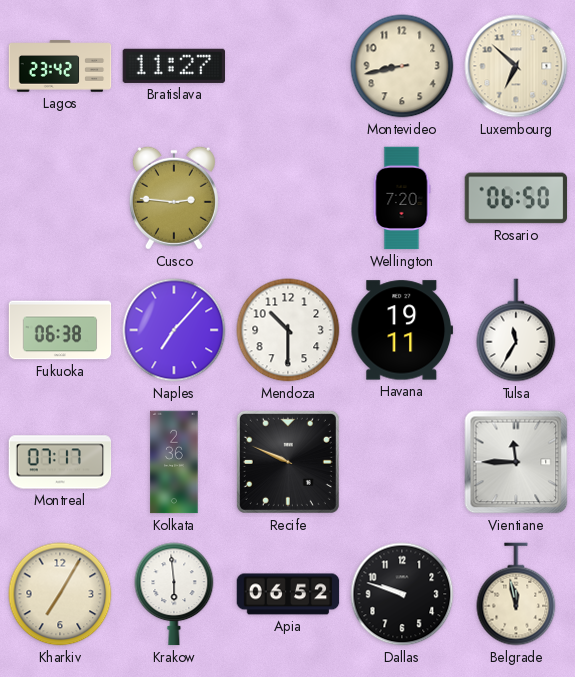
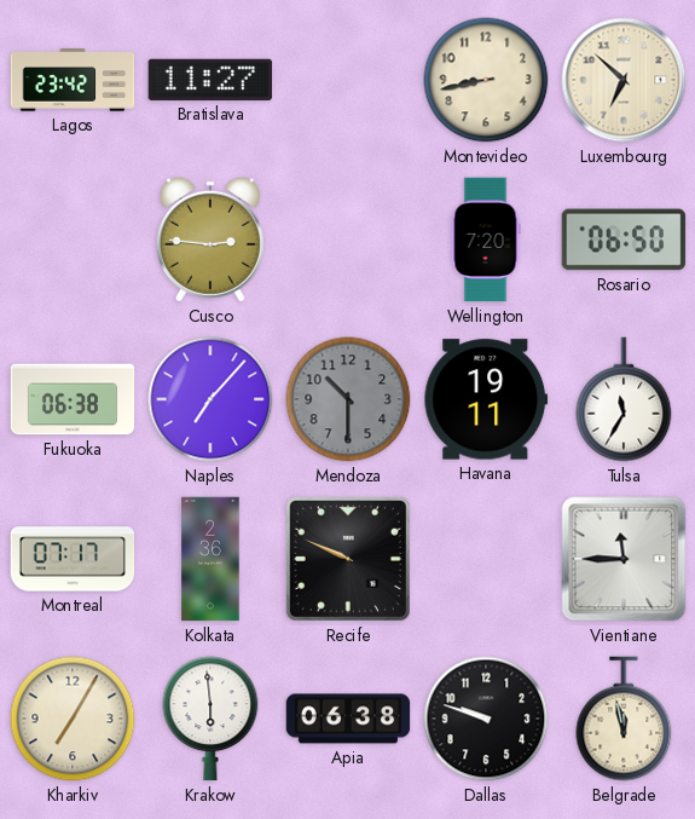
Mendoza dial: white -> grey
Apia: 06:52 -> 06:38
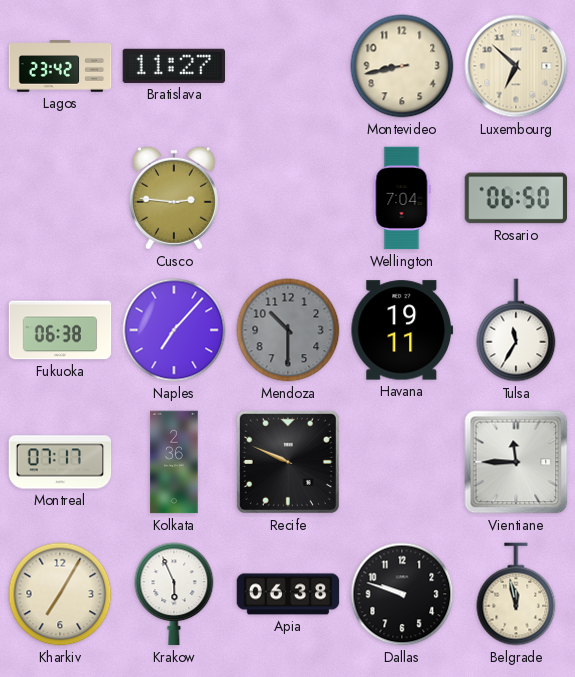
Wellington: 7:20 -> 7:04
Krakow: 5:59 -> 5:56
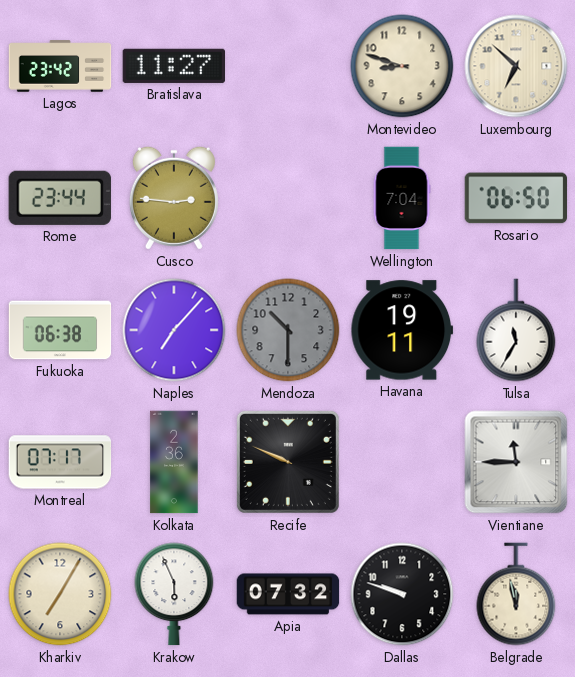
Montevideo: 8:43 -> 8:48
Rome: none -> 23:44
Apia: 06:38 -> 07:32
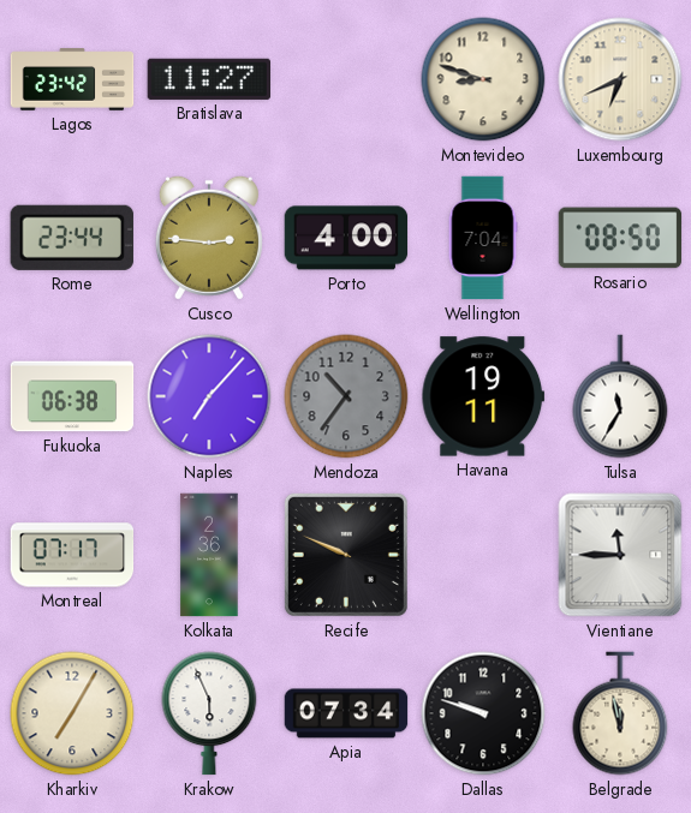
Luxembourg: 6:52 -> 6:41
Porto: none -> 4:00
Rosario: 06:50 -> 08:50
Mendoza: 10:30 -> 10:36
Apia: 07:32 -> 07:34
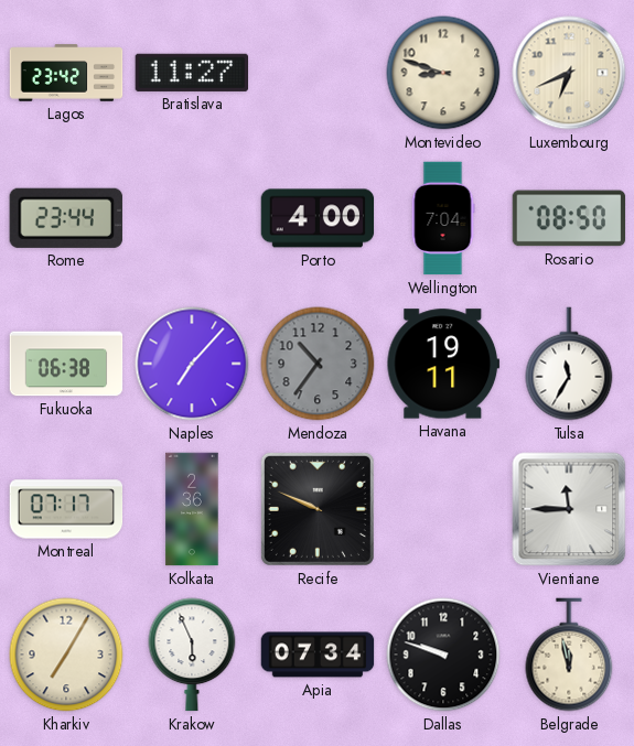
Cusco: 2:46 -> none
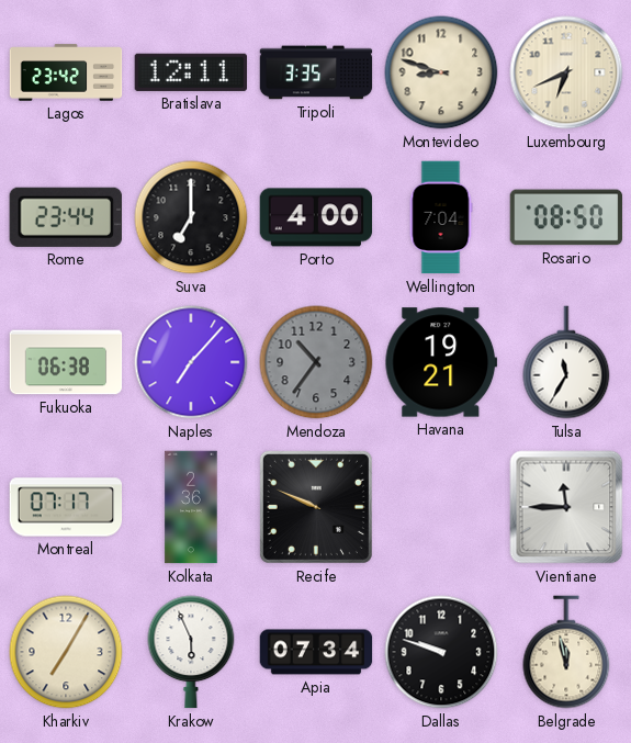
Bratislava: 11:27 -> 12:11
Tripoli: none -> 3:35
Suva: none -> 7:00
Havana: 19:11 -> 19:21
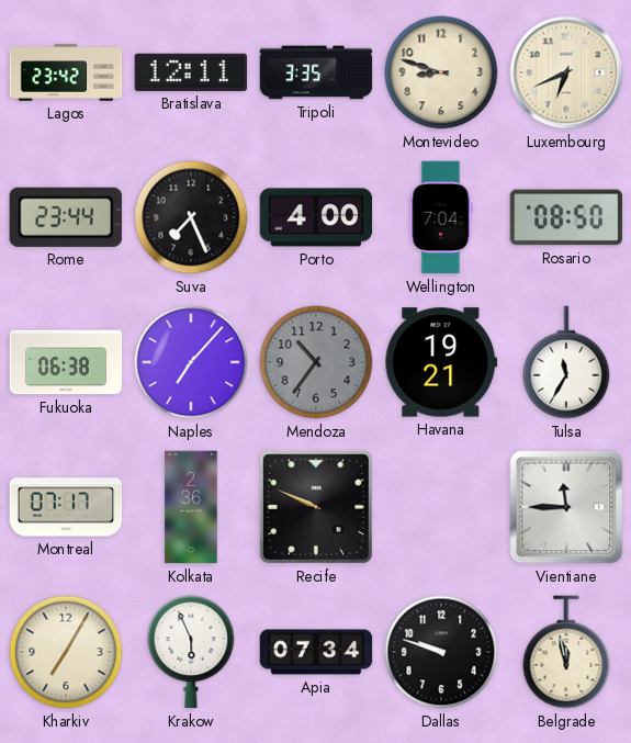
Suva: 7:00 -> 7:26
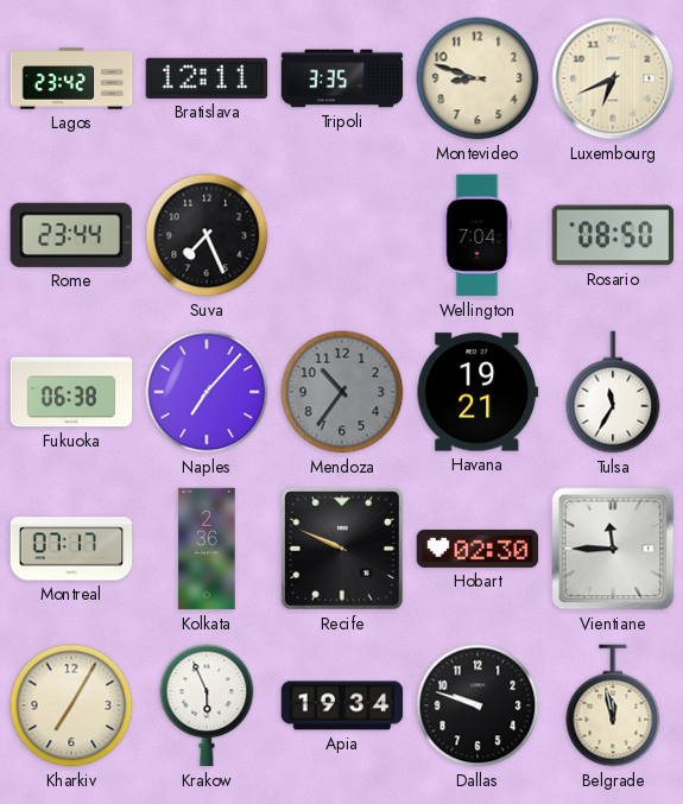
Porto: 4:00 -> none
Hobart: none -> 02:30
Apia: 07:34 -> 19:34
